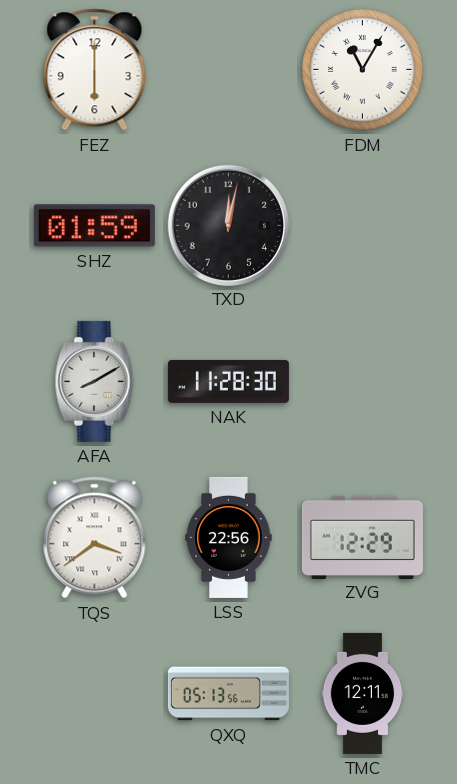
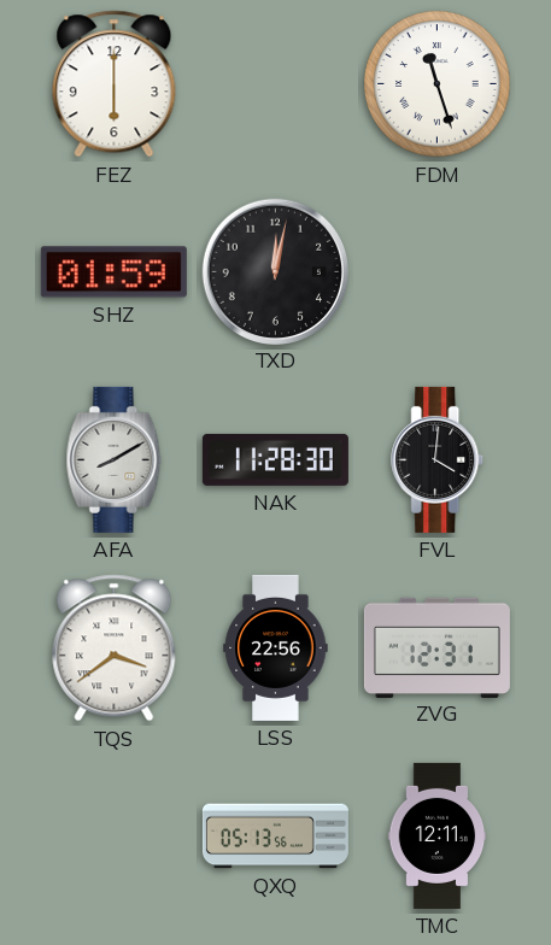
FDM: 11:05 -> 11:27
FVL: none -> 4:01
ZVG: 12:29 -> 12:31
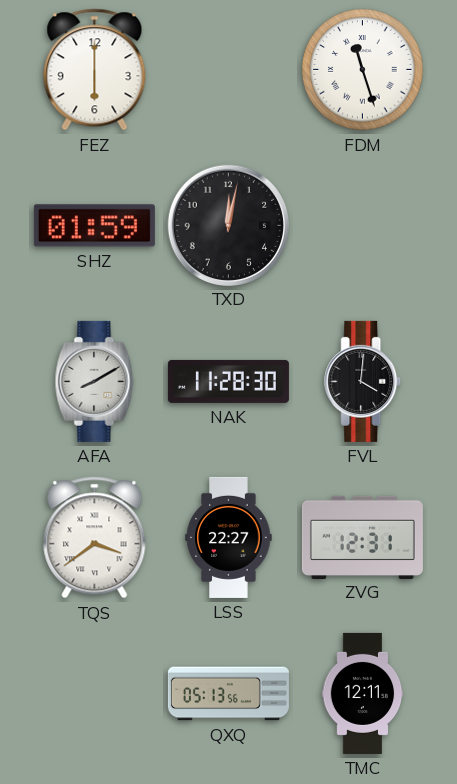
LSS: 22:56 -> 22:27
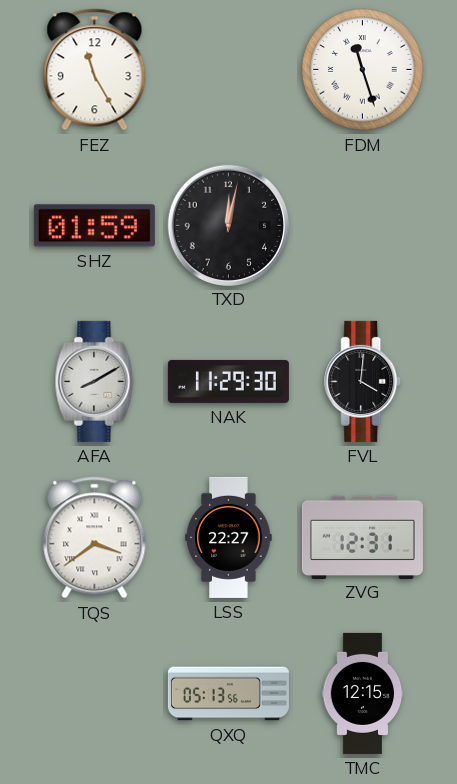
FEZ: 6:00 -> 11:25
NAK: 11:28 -> 11:29
TMC: 12:11 -> 12:15
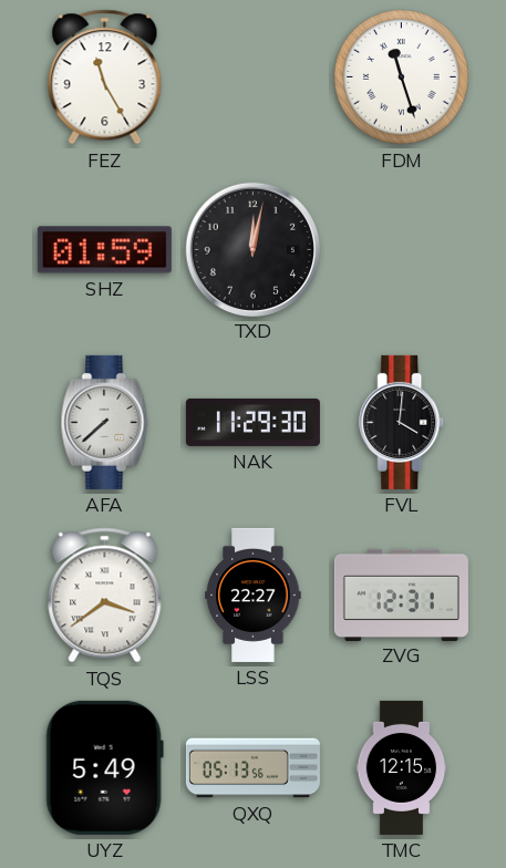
AFA: 8:10 -> 7:38
UYZ: none -> 5:49
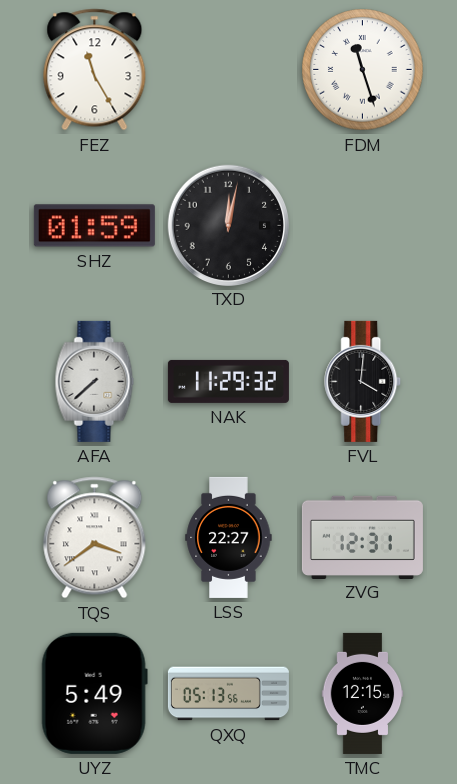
NAK: 11:29:30 -> 11:29:32
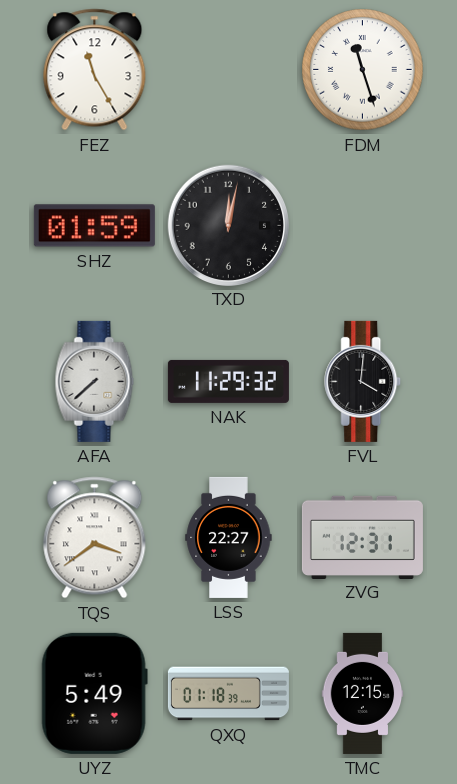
QXQ: 05:13 -> 01:18
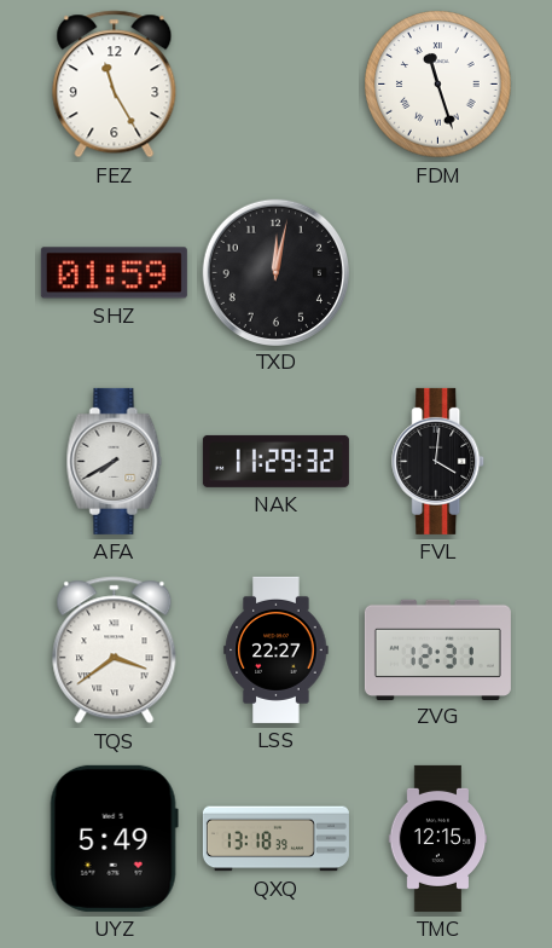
AFA: 7:38 -> 7:40
QXQ: 01:18 -> 13:18
